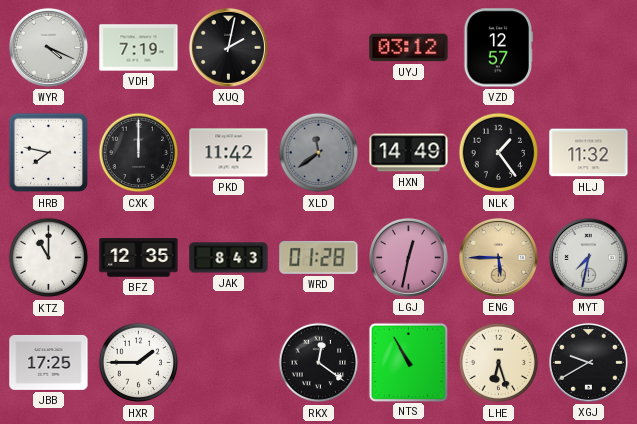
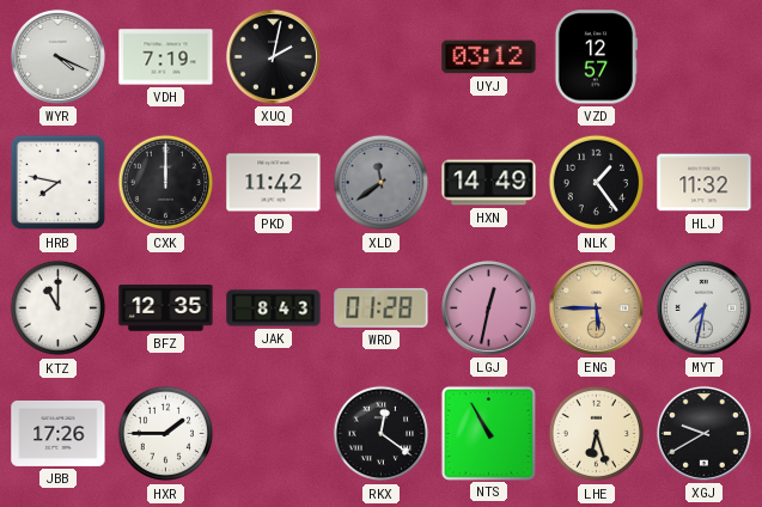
JBB: 17:25 -> 17:26
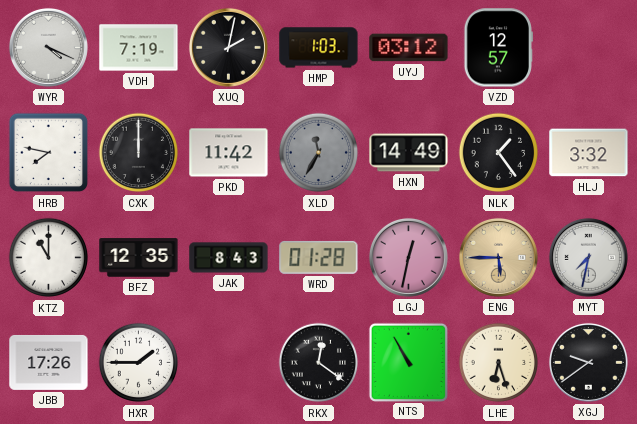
HMP: none -> 1:03
XLD: 11:39 -> 11:35
HLJ: 11:32 -> 3:32
XGJ: 9:40 -> 9:39
